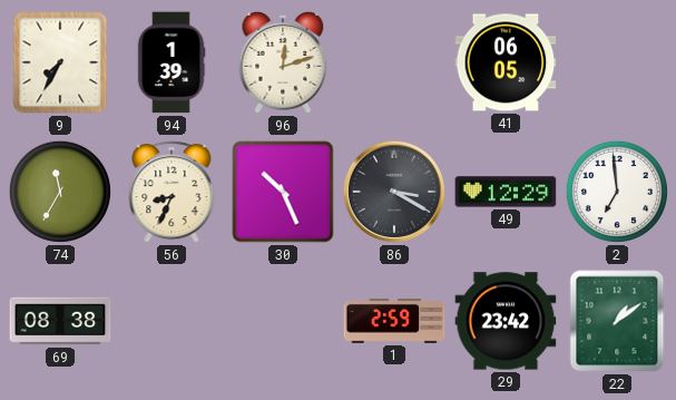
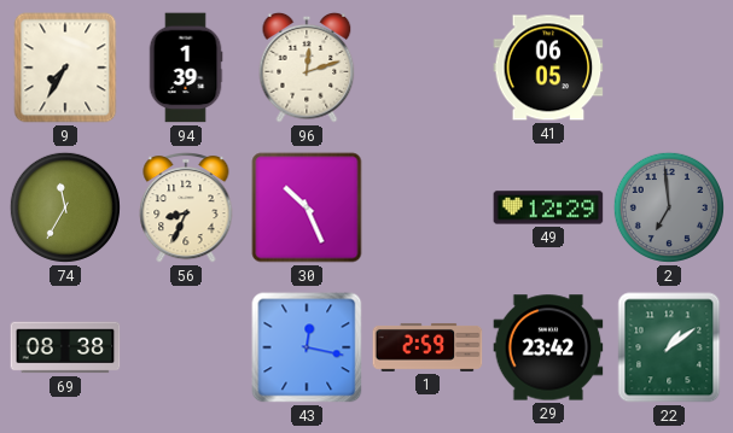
86: 3:20 -> none
2 dial: white -> grey
43: none -> 12:17
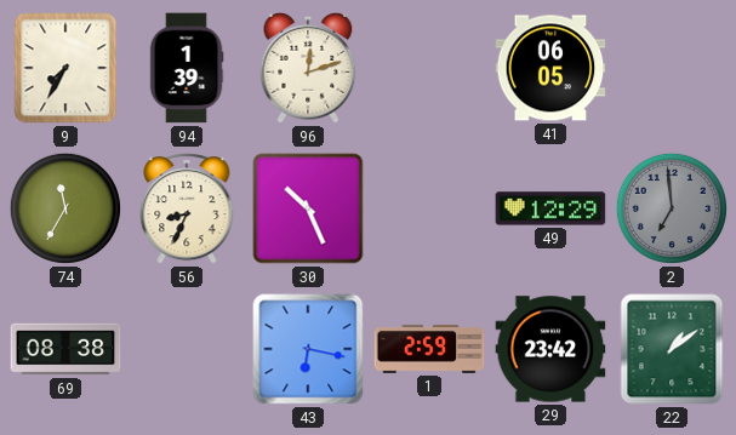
43: 12:17 -> 6:17
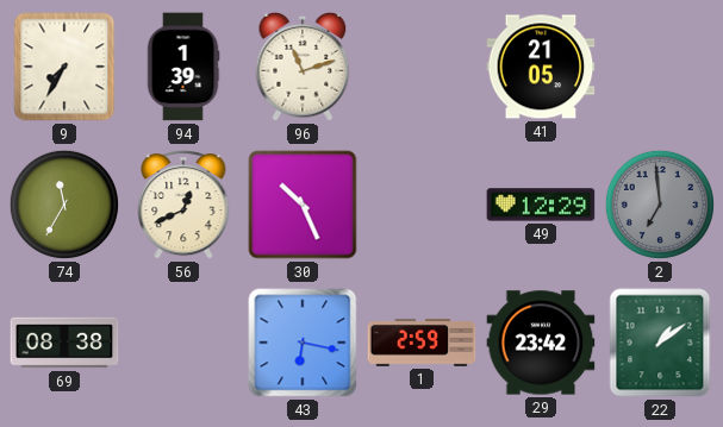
96: 12:12 -> 11:12
41: 06:05 -> 21:05
56: 8:34 -> 12:41
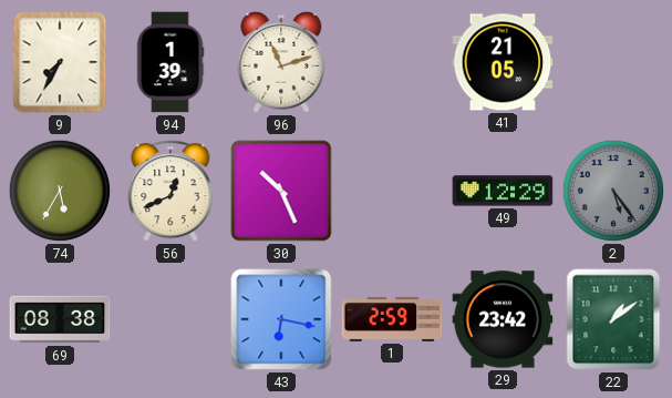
74: 11:35 -> 5:35
2: 6:59 -> 5:24
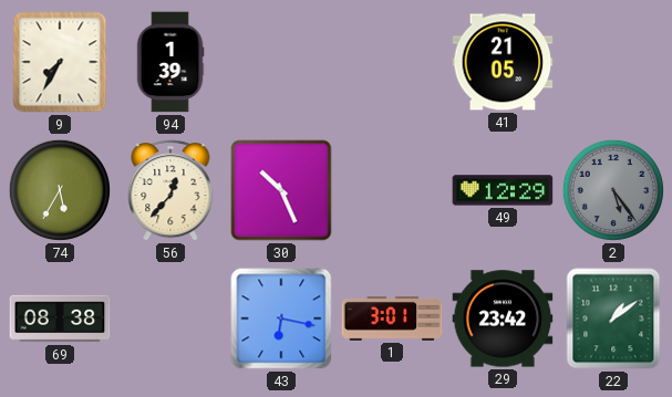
96: 11:12 -> none
56: 12:41 -> 12:37
1: 2:59 -> 3:01
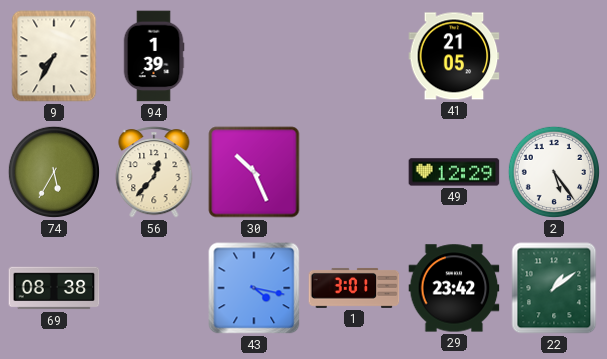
2 dial: grey -> white
43: 6:17 -> 4:17
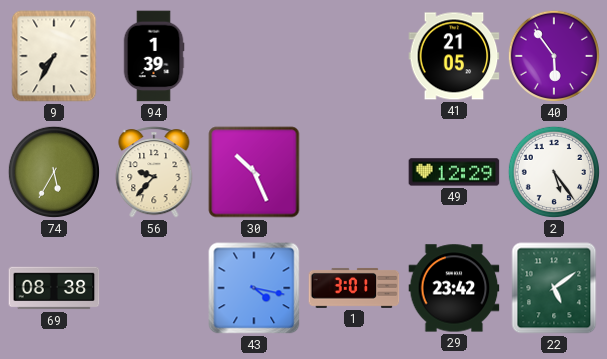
40: none -> 5:54
56: 12:37 -> 9:37
22: 1:09 -> 5:09
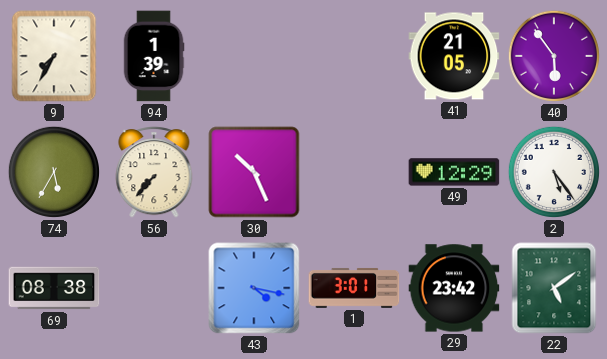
56: 9:37 -> 7:37
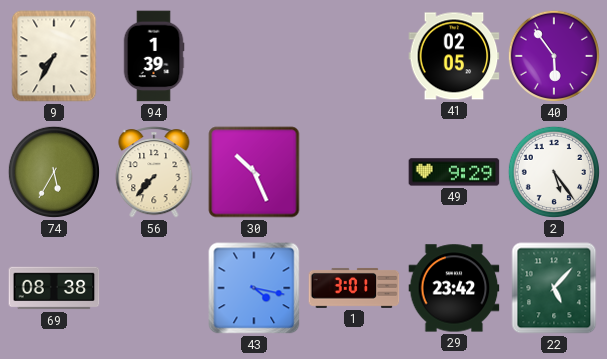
41: 21:05 -> 02:05
49: 12:29 -> 9:29
22: 5:09 -> 5:07
